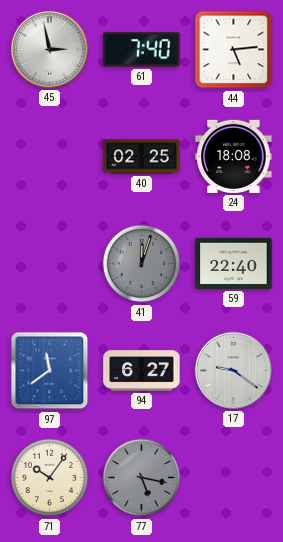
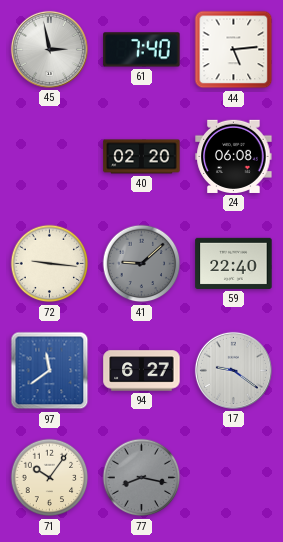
40: 02:25 -> 02:20
24: 18:08 -> 06:08
72: none -> 9:16
41: 12:03 -> 9:08
77: 5:17 -> 8:17
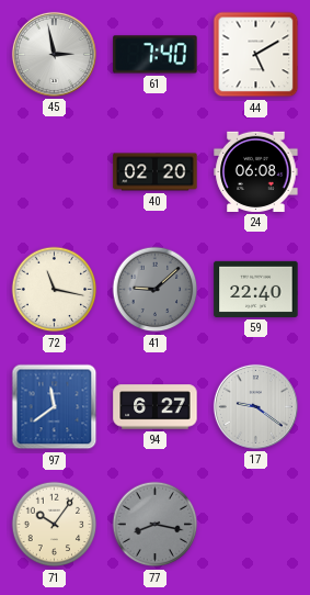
44: 5:14 -> 5:10
72: 9:16 -> 11:17
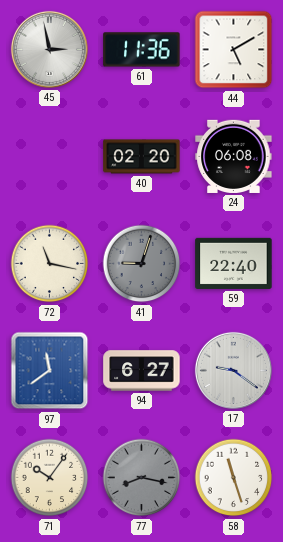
61: 7:40 -> 11:36
41: 9:08 -> 9:03
58: none -> 11:27
